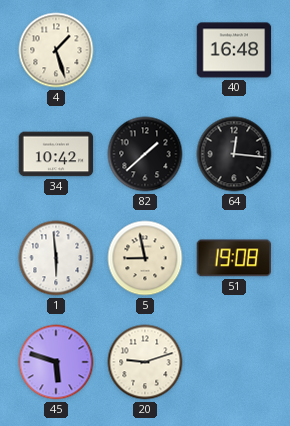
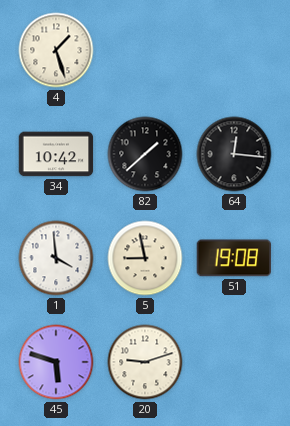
40: 16:48 -> none
1: 5:59 -> 3:59
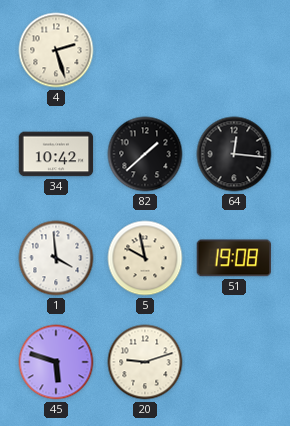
4: 1:27 -> 2:27
5: 8:58 -> 9:58
